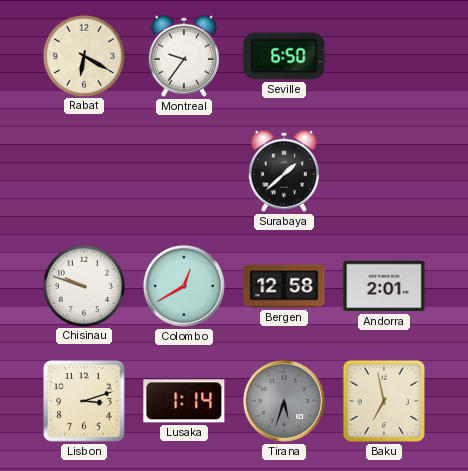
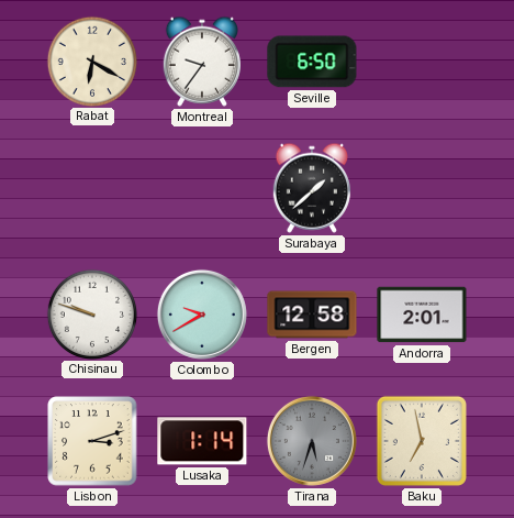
Colombo: 12:40 -> 9:40
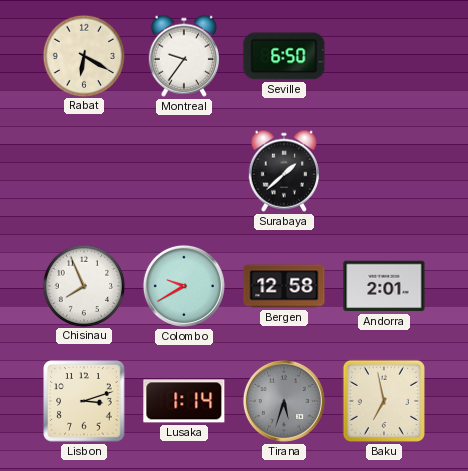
Chisinau: 9:48 -> 7:56
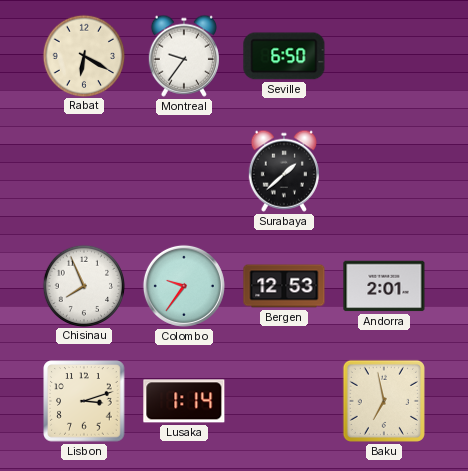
Colombo: 9:40 -> 9:36
Bergen: 12:58 -> 12:53
Tirana: 5:33 -> none
